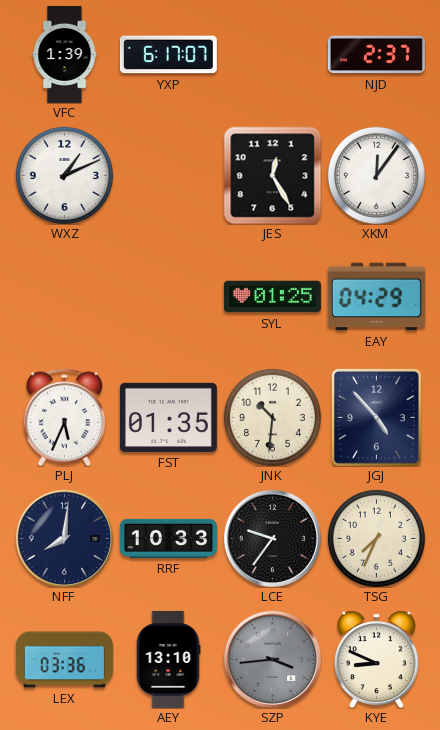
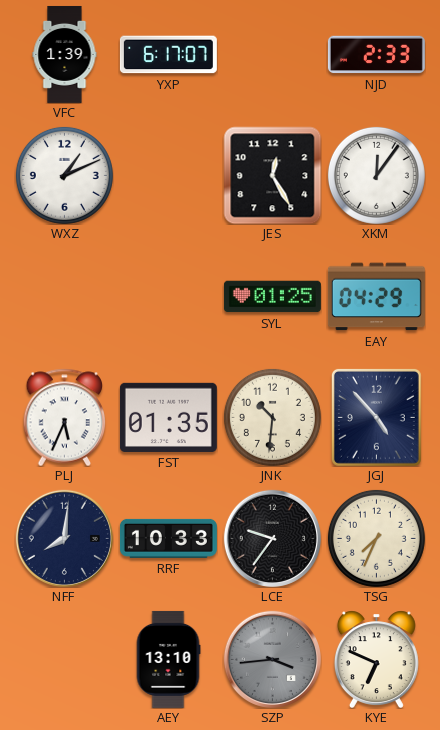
NJD: 2:37 -> 2:33
LEX: 03:36 -> none
KYE: 8:49 -> 6:49
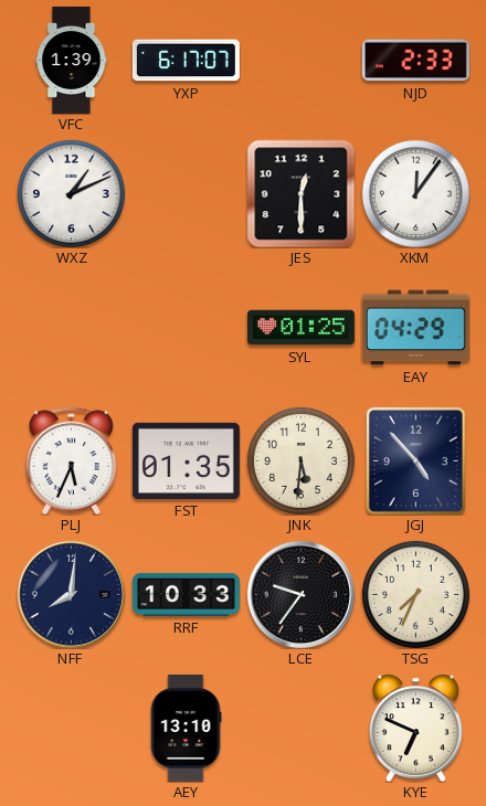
JES: 12:25 -> 12:30
JNK: 10:31 -> 5:31
SZP: 3:44 -> none
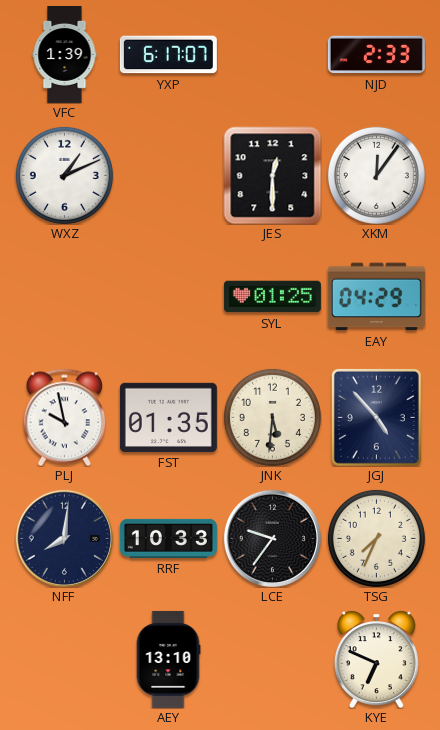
PLJ: 5:34 -> 9:58
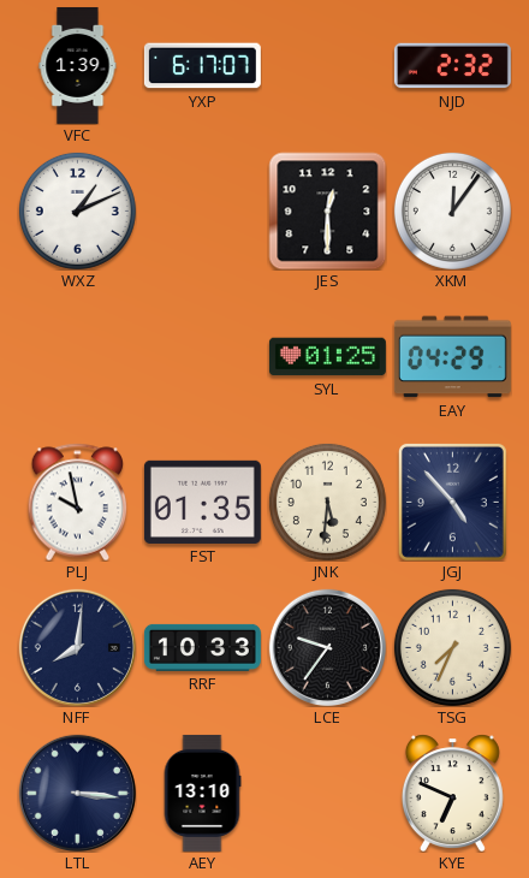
NJD: 2:33 -> 2:32
LTL: none -> 3:16
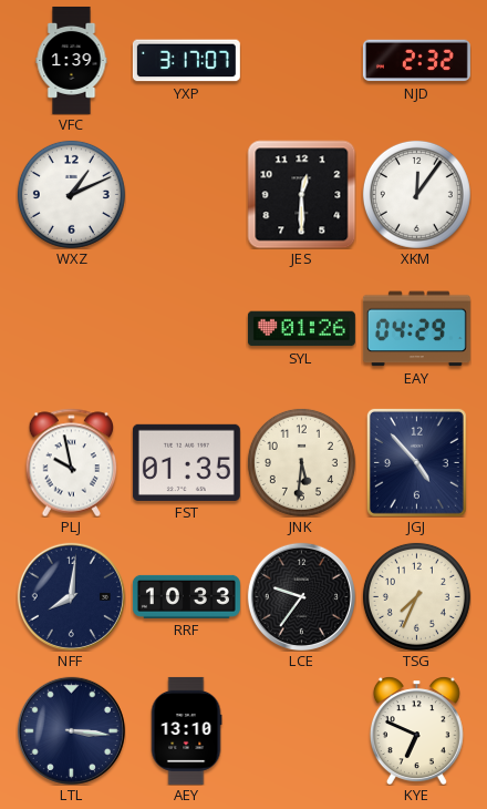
YXP: 6:17 -> 3:17
SYL: 01:25 -> 01:26
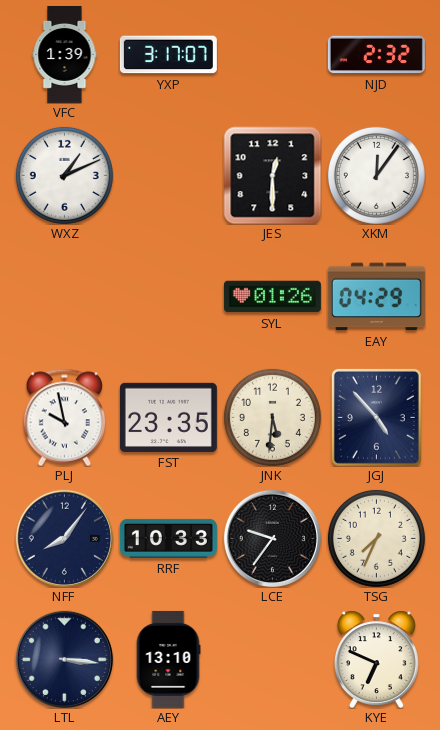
FST: 01:35 -> 23:35
NFF: 8:01 -> 8:06
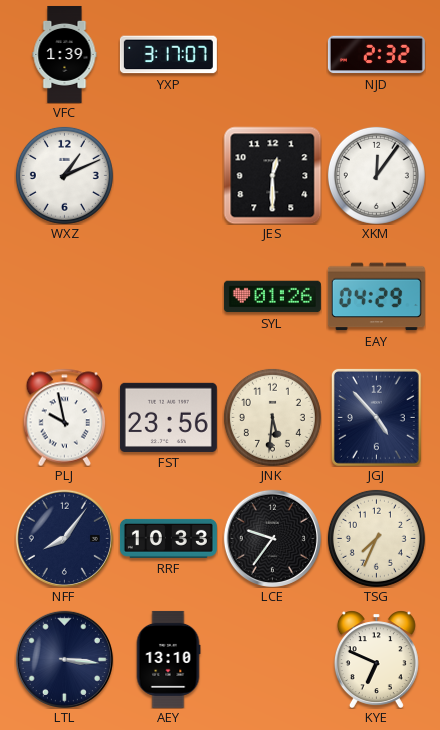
FST: 23:35 -> 23:56
